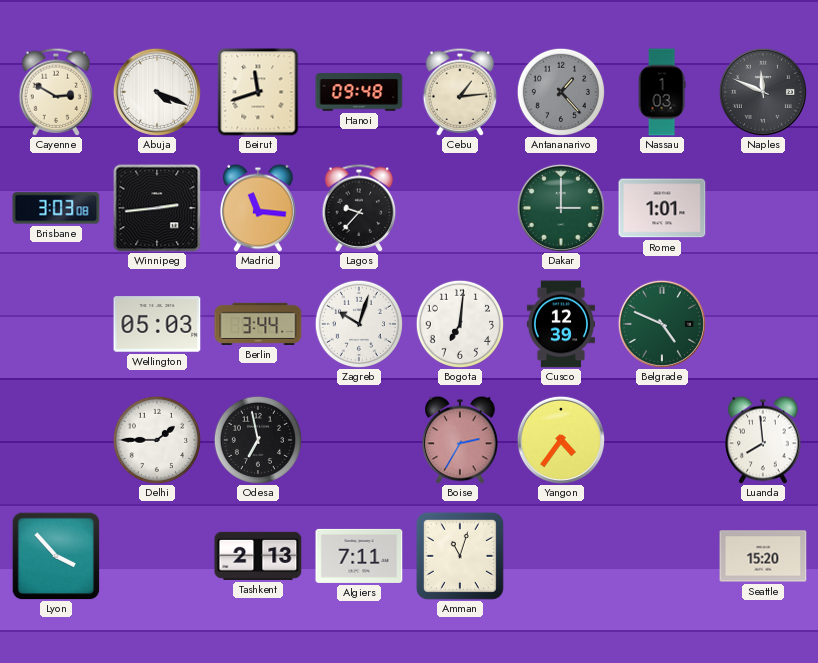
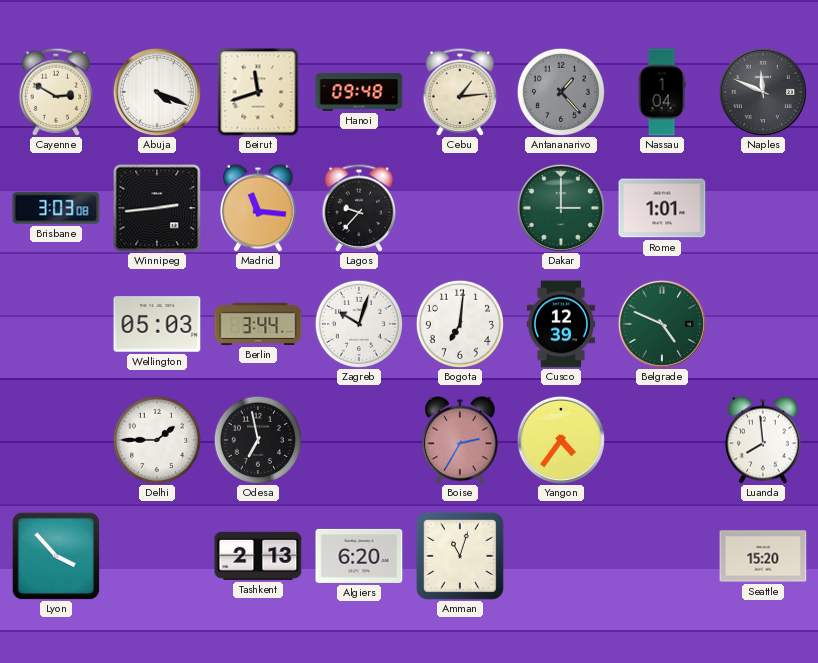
Nassau: 1:03 -> 1:04
Algiers: 7:11 -> 6:20
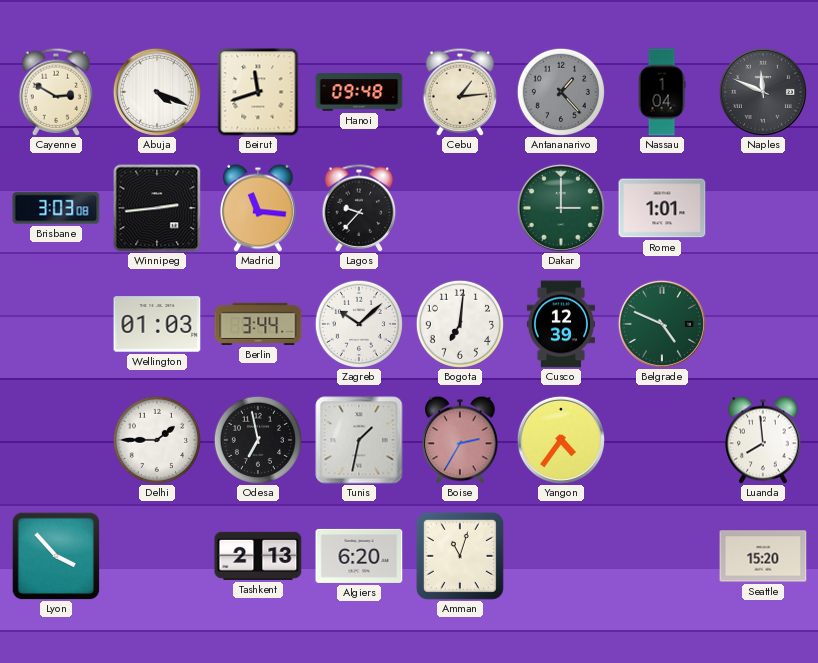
Wellington: 05:03 -> 01:03
Zagreb: 10:03 -> 10:08
Tunis: none -> 1:32
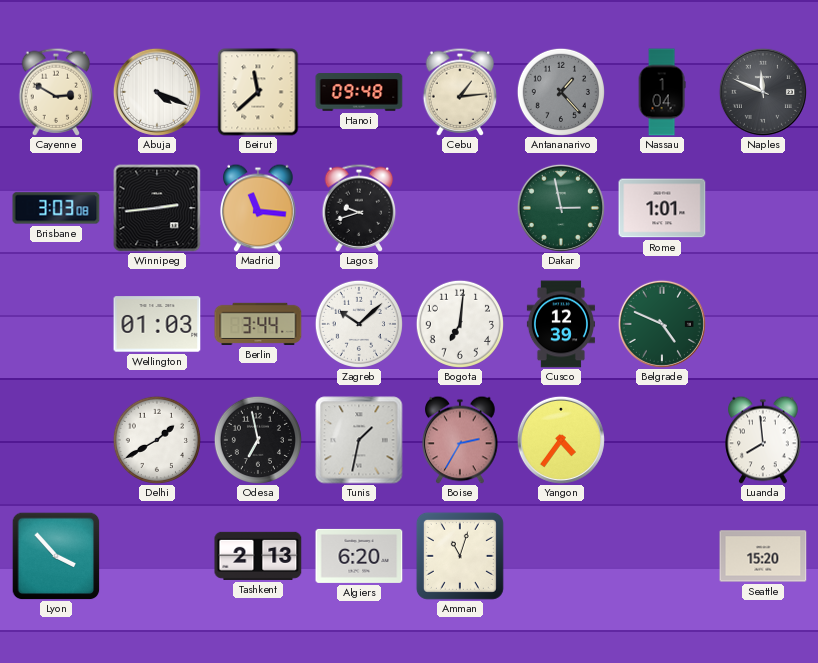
Beirut: 11:42 -> 11:38
Lagos: 9:37 -> 9:42
Dakar: 3:00 -> 2:58
Delhi: 1:45 -> 1:40
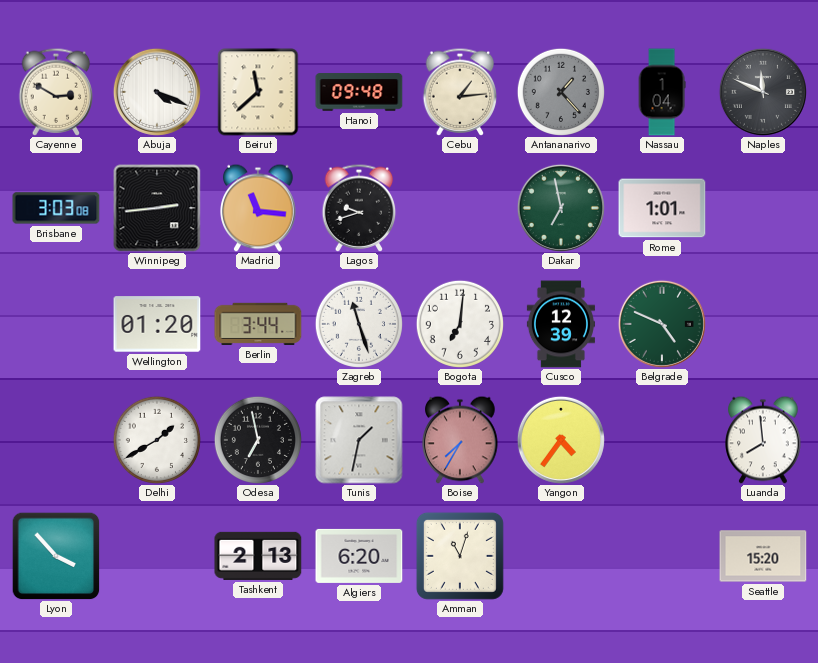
Dakar: 2:58 -> 6:58
Wellington: 01:03 -> 01:20
Zagreb: 10:08 -> 11:27
Boise: 2:35 -> 7:35
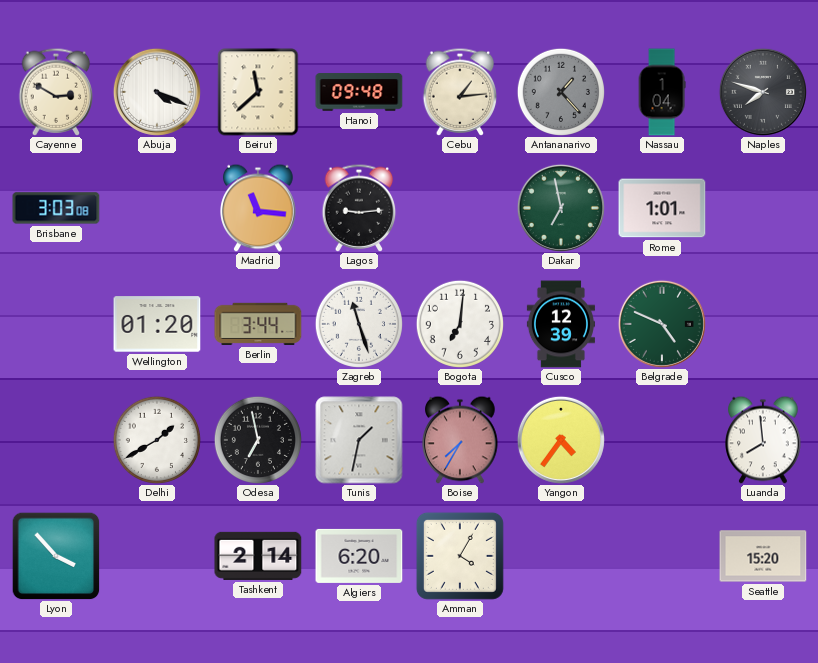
Naples: 11:49 -> 7:48
Winnipeg: 2:44 -> none
Lagos: 9:42 -> 9:14
Tashkent: 2:13 -> 2:14
Amman: 11:03 -> 4:05
